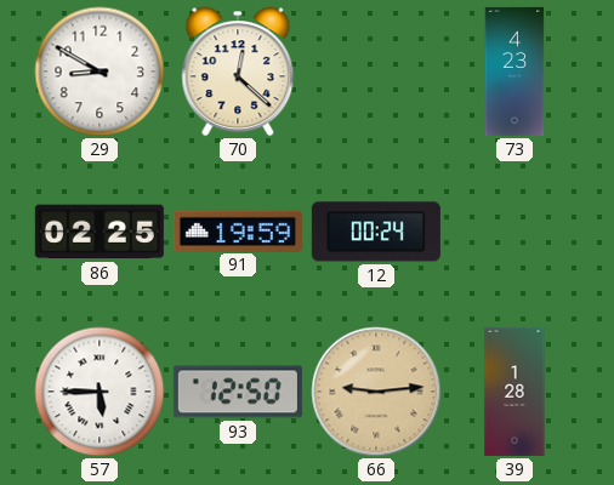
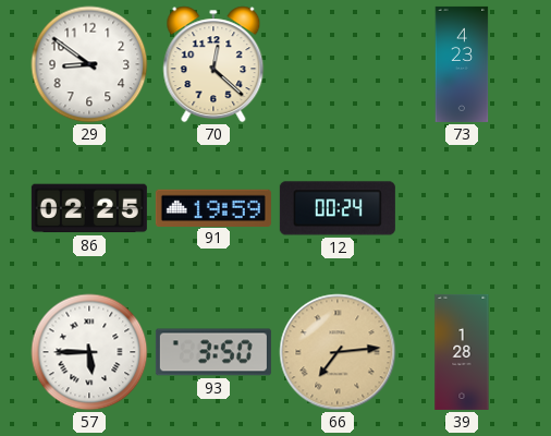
29: 8:50 -> 8:51
93: 12:50 -> 3:50
66: 9:14 -> 7:14
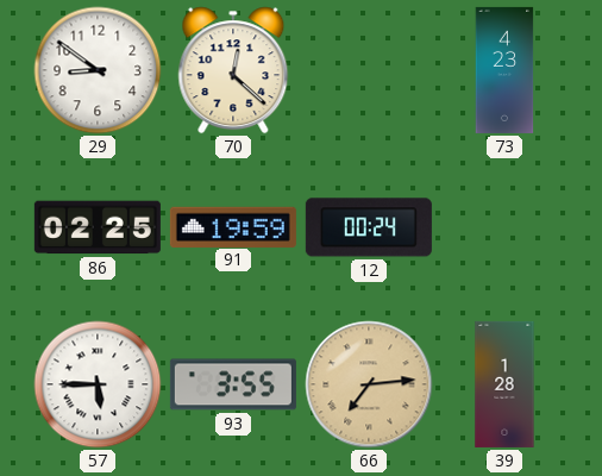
93: 3:50 -> 3:55
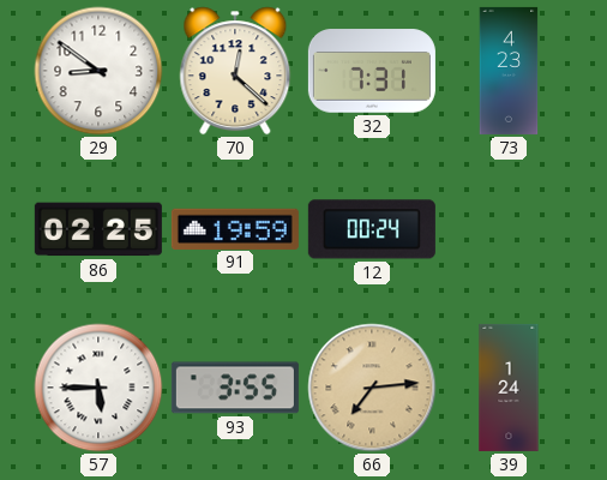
32: none -> 7:31
39: 1:28 -> 1:24
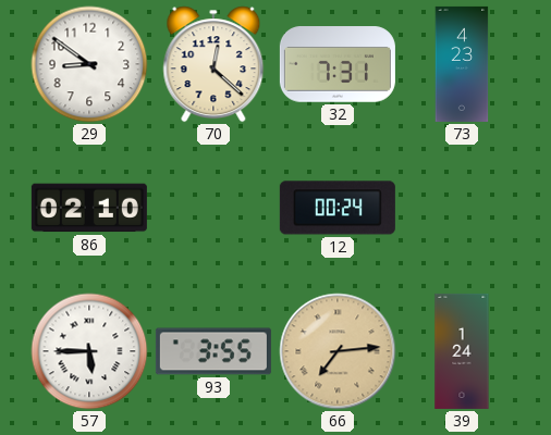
86: 02:25 -> 02:10
91: 19:59 -> none
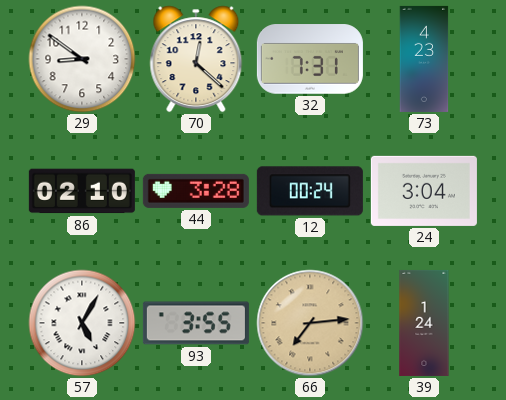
44: none -> 3:28
24: none -> 3:04
57: 5:45 -> 5:05
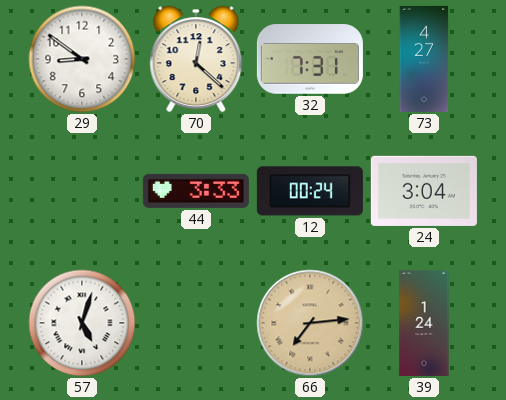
73: 4:23 -> 4:27
86: 02:10 -> none
44: 3:28 -> 3:33
57: 5:05 -> 5:03
93: 3:55 -> none
